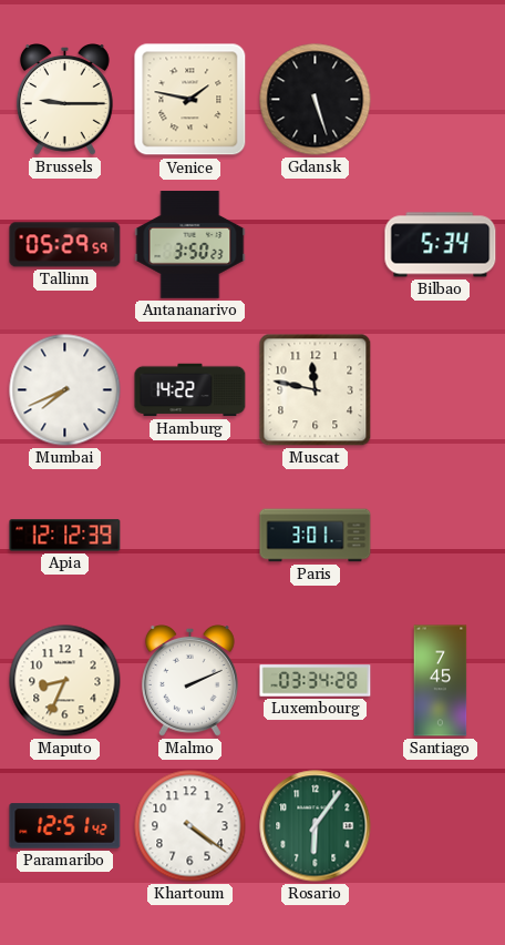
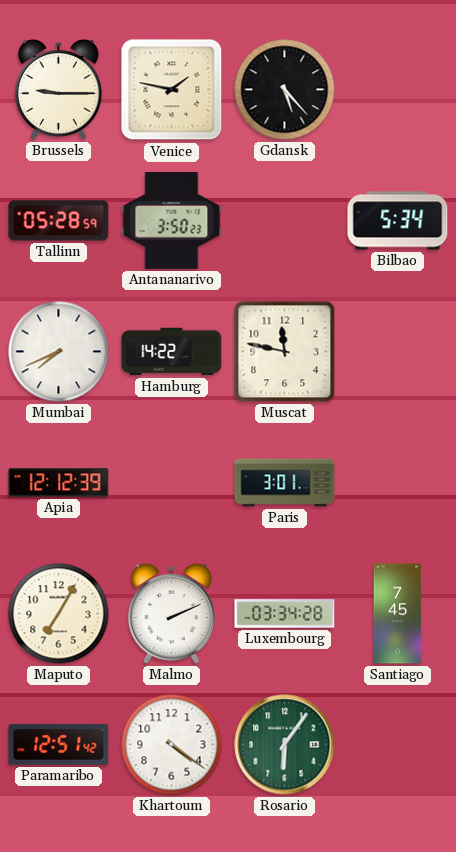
Gdansk: 5:27 -> 5:23
Tallinn: 05:29 -> 05:28
Maputo: 8:34 -> 7:05
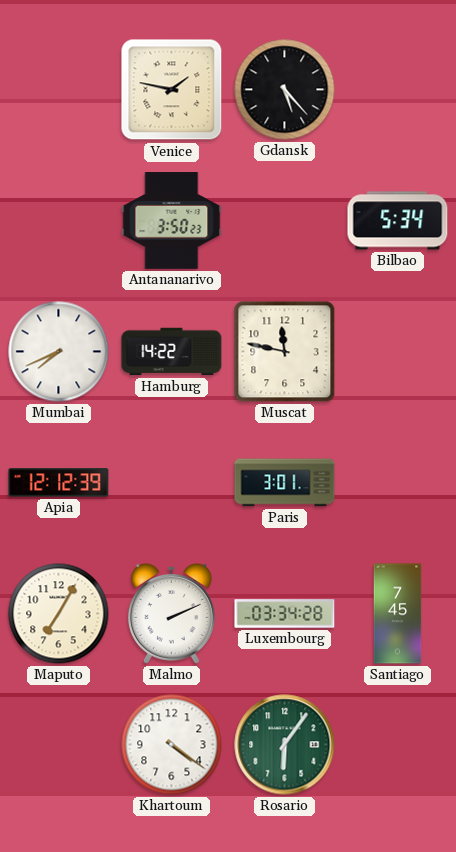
Brussels: 9:15 -> none
Tallinn: 05:28 -> none
Paramaribo: 12:51 -> none
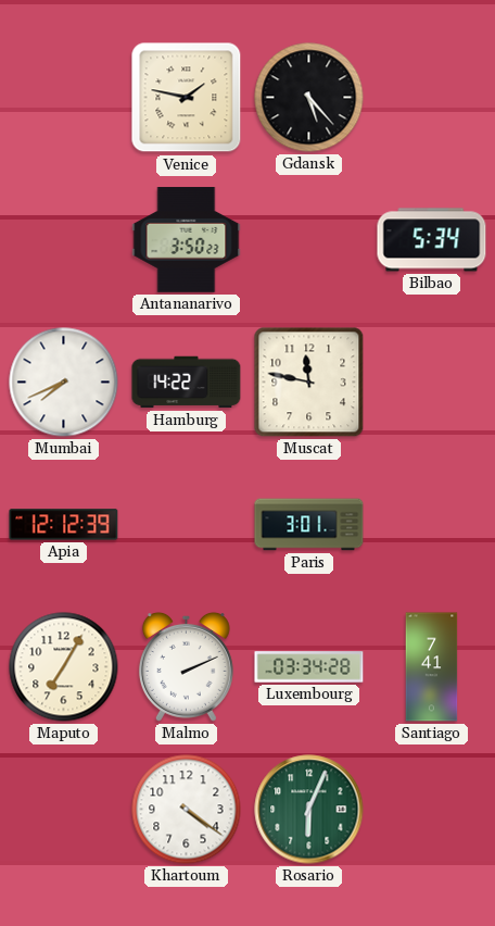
Santiago: 7:45 -> 7:41
Rosario: 6:06 -> 6:04
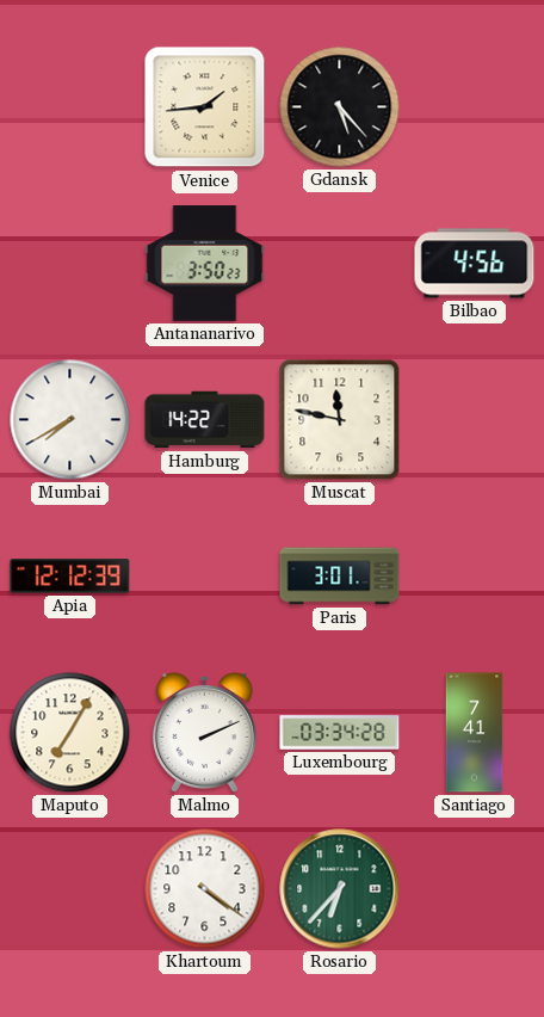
Venice: 1:47 -> 1:44
Bilbao: 5:34 -> 4:56
Mumbai: 7:41 -> 7:40
Rosario: 6:04 -> 6:37
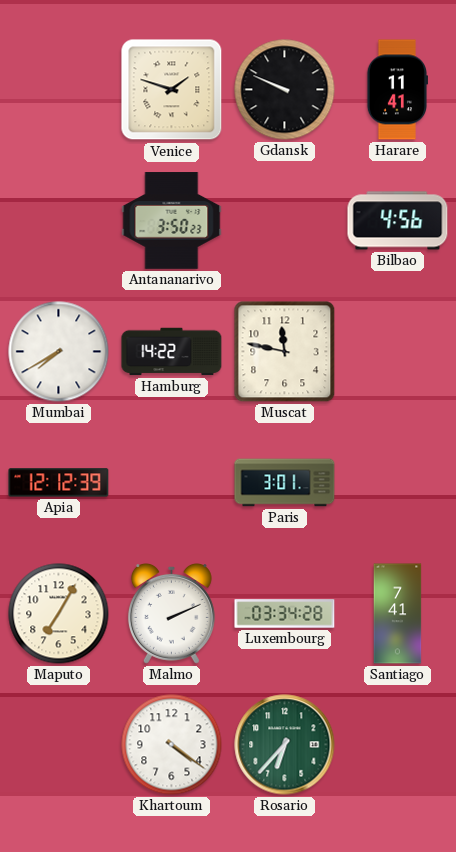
Venice: 1:44 -> 1:48
Gdansk: 5:23 -> 9:49
Harare: none -> 11:41
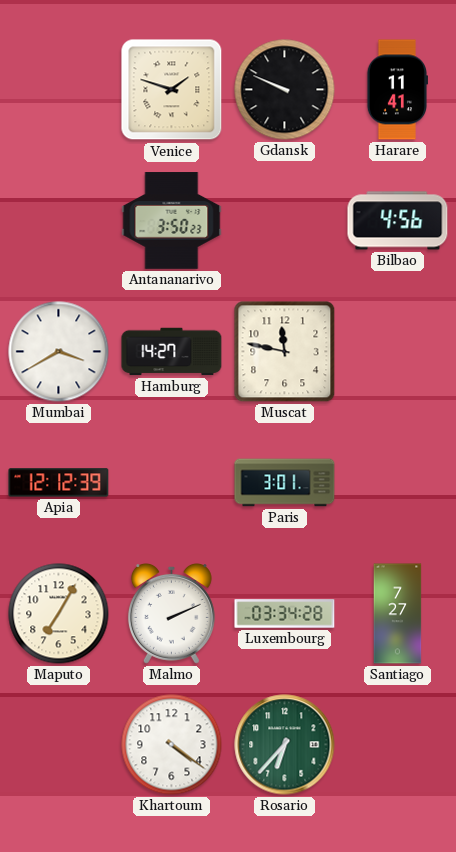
Mumbai: 7:40 -> 3:40
Hamburg: 14:22 -> 14:27
Santiago: 7:41 -> 7:27
